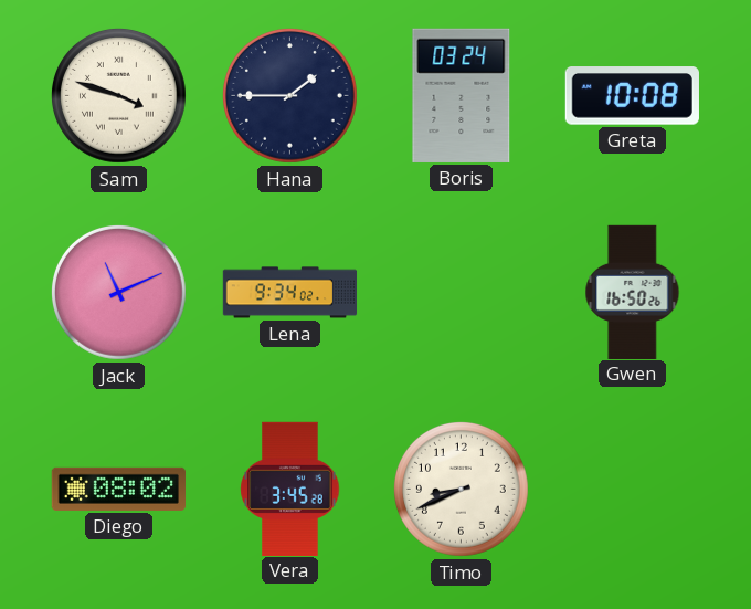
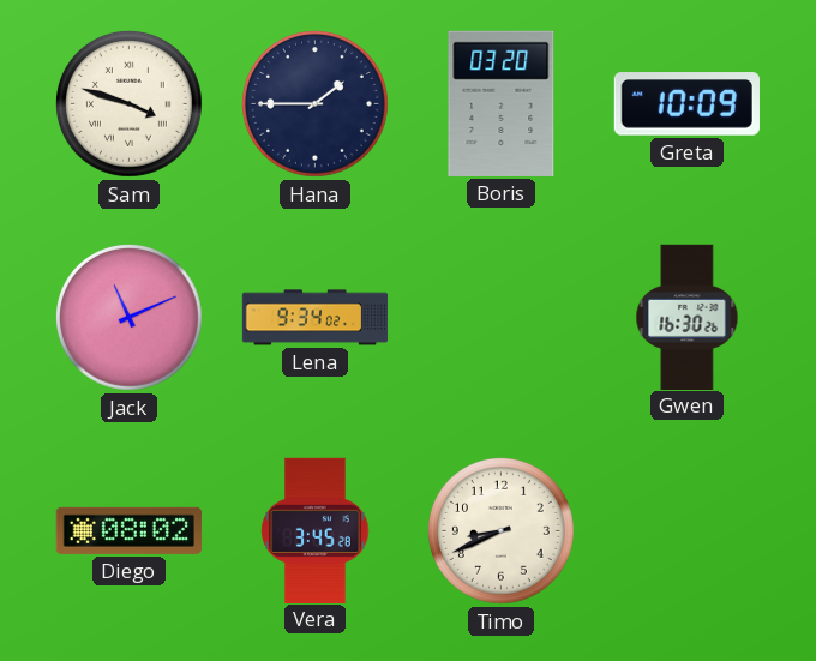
Boris: 03:24 -> 03:20
Greta: 10:08 -> 10:09
Gwen: 16:50 -> 16:30
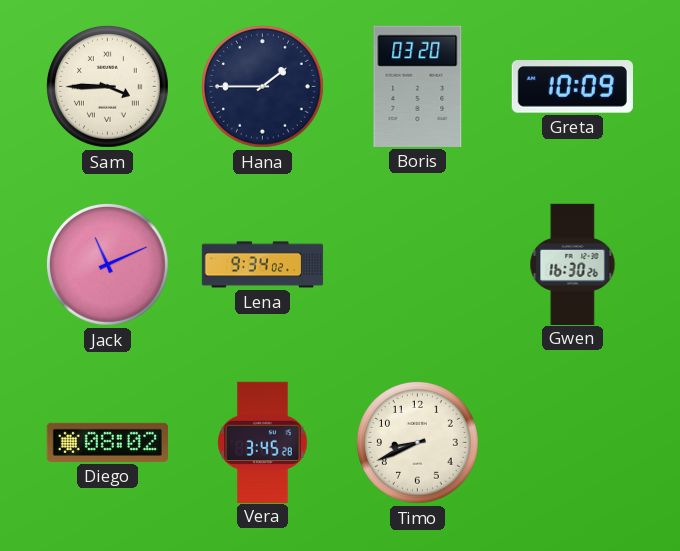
Sam: 3:48 -> 3:45
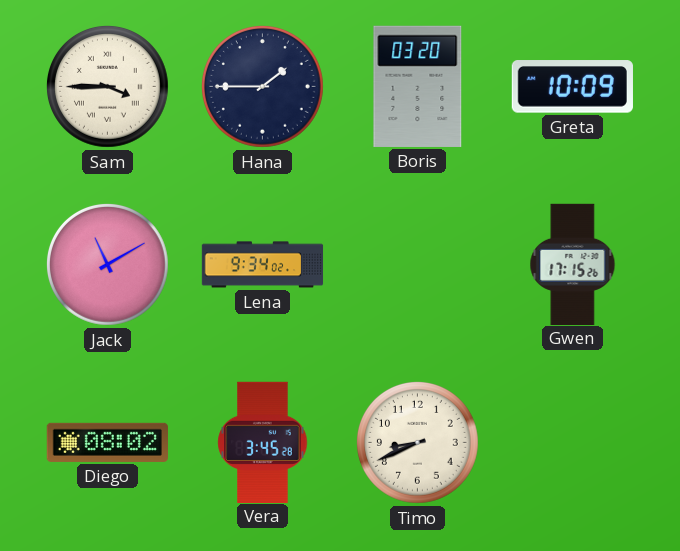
Jack: 11:11 -> 11:10
Gwen: 16:30 -> 17:15
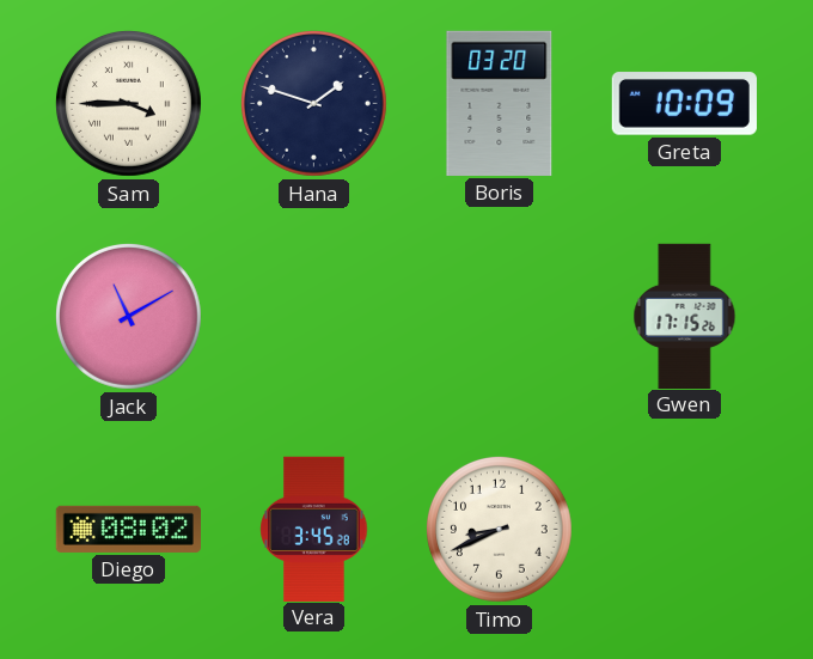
Hana: 1:45 -> 1:48
Lena: 9:34 -> none
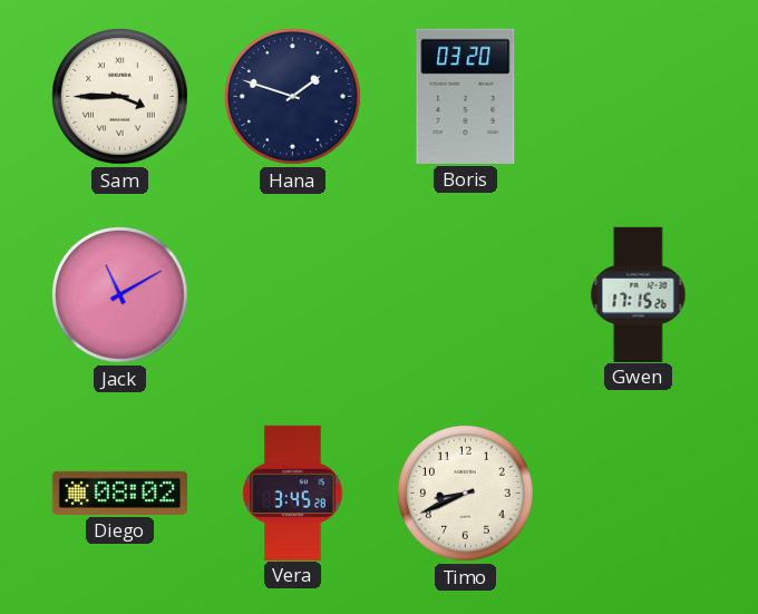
Greta: 10:09 -> none
